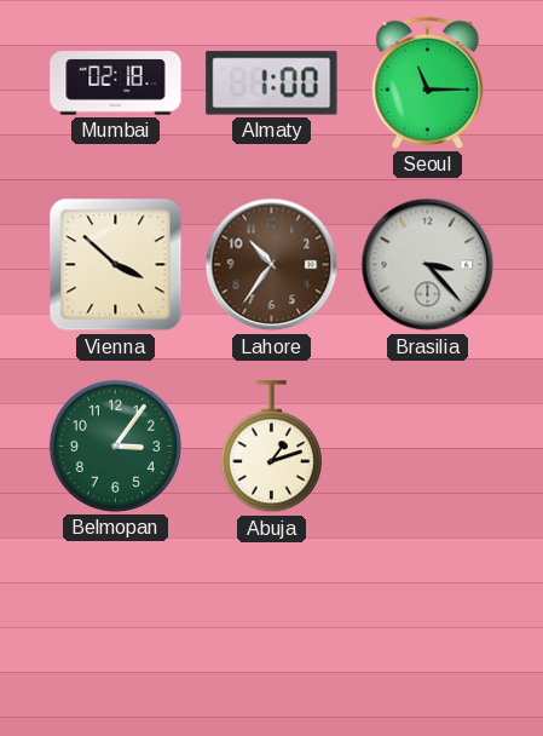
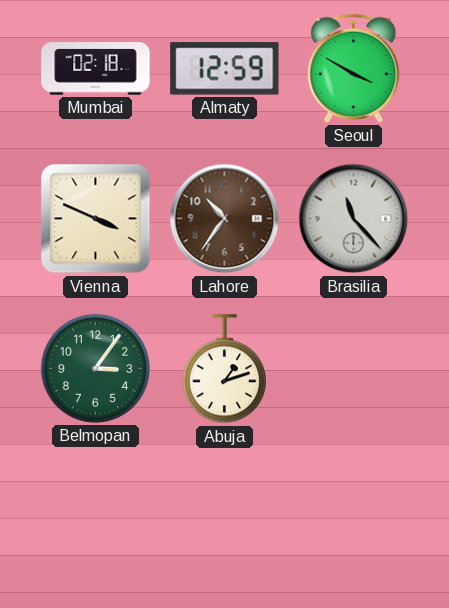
Almaty: 1:00 -> 12:59
Seoul: 11:15 -> 3:50
Vienna: 3:52 -> 3:49
Brasilia: 3:23 -> 11:23
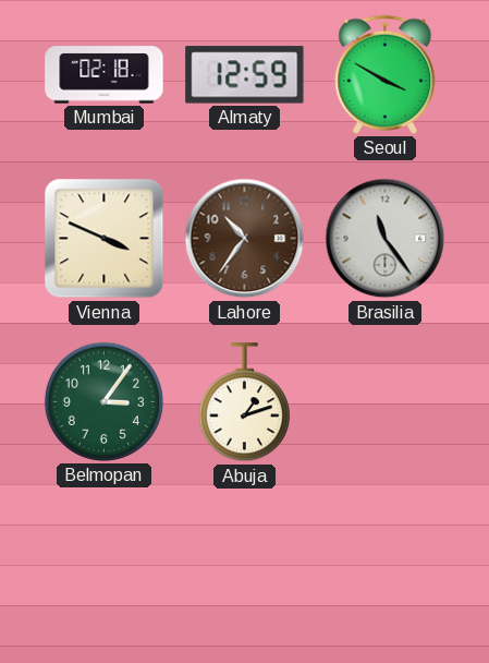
Brasilia: 11:23 -> 11:24
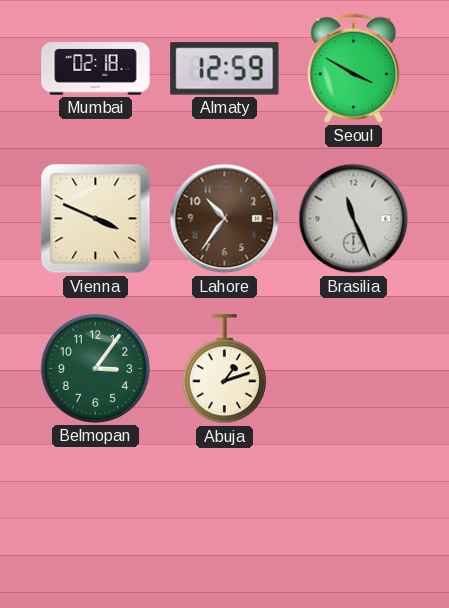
Brasilia: 11:24 -> 11:26
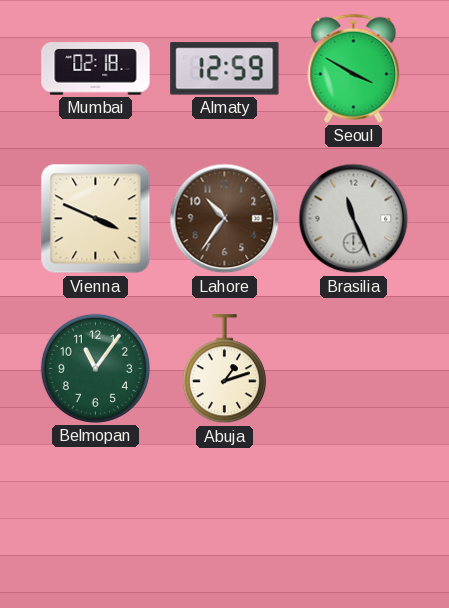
Belmopan: 3:06 -> 11:06
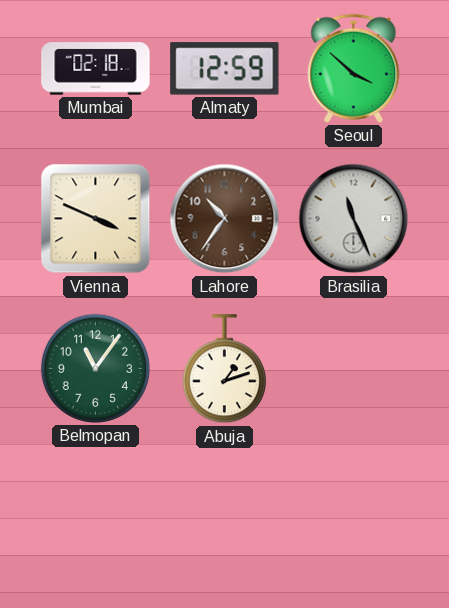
Seoul: 3:50 -> 3:52
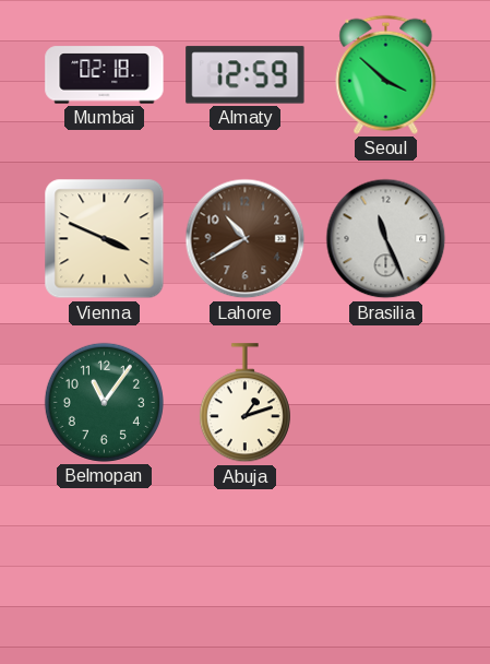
Lahore: 10:36 -> 10:40
